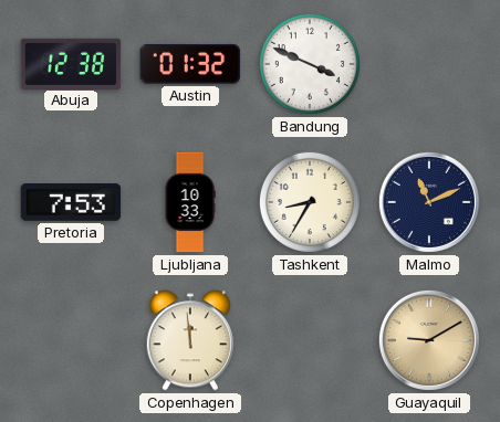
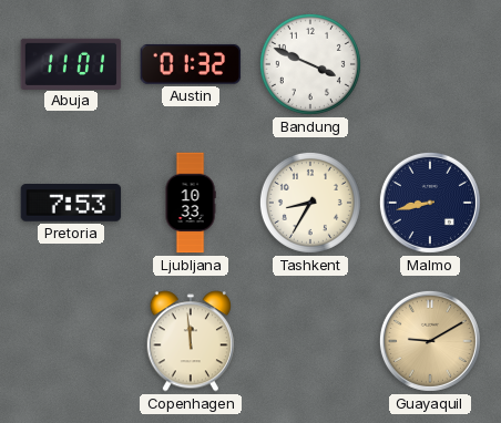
Abuja: 12:38 -> 11:01
Malmo: 11:11 -> 8:43
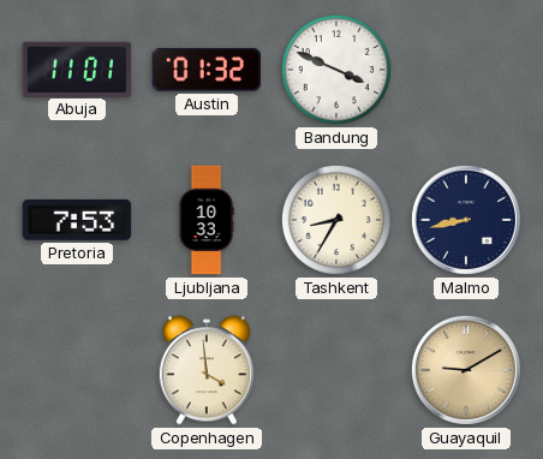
Copenhagen: 11:59 -> 3:59
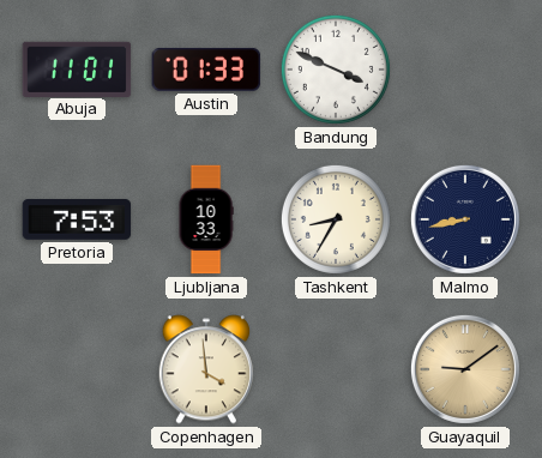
Austin: 01:32 -> 01:33
Guayaquil: 9:10 -> 9:09
